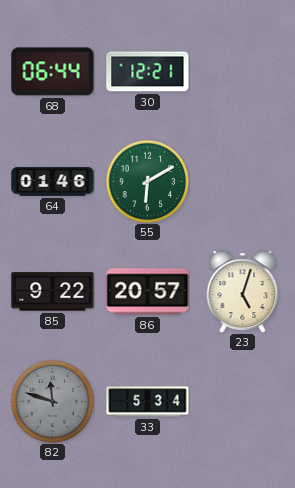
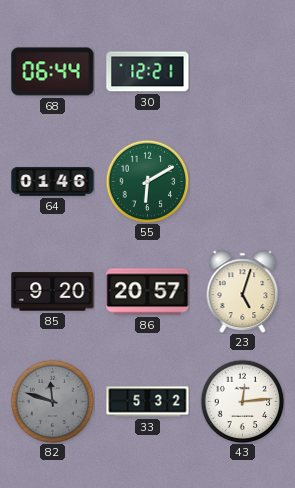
85: 9:22 -> 9:20
33: 5:34 -> 5:32
43: none -> 12:14
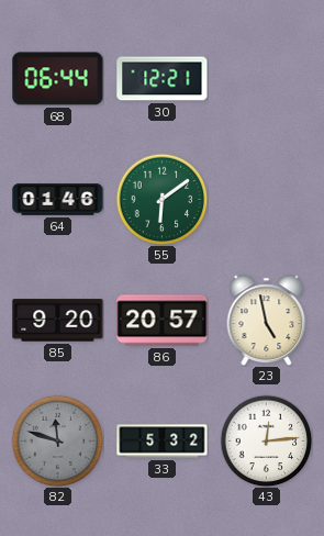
55: 6:10 -> 6:09
23: 5:03 -> 4:58
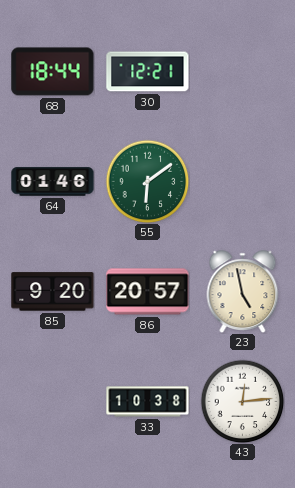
68: 06:44 -> 18:44
82: 11:48 -> none
33: 5:32 -> 10:38
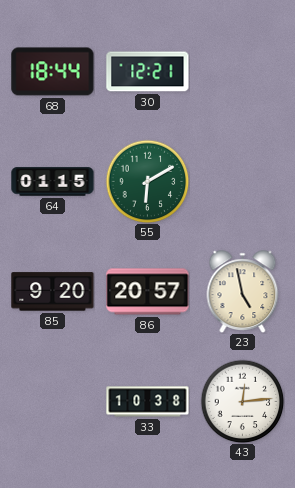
64: 01:46 -> 01:15
55: 6:09 -> 6:10
